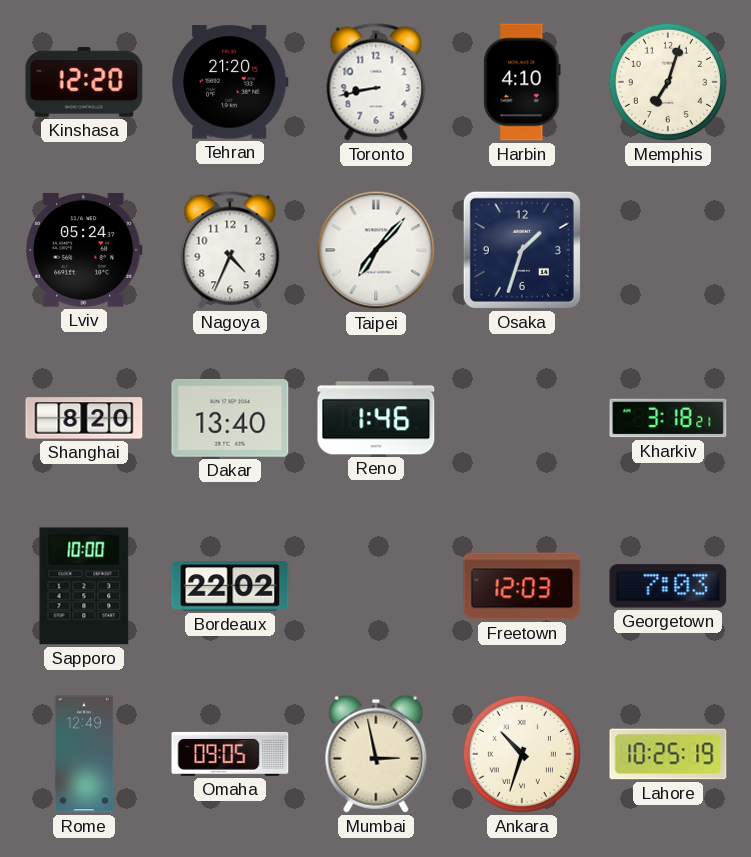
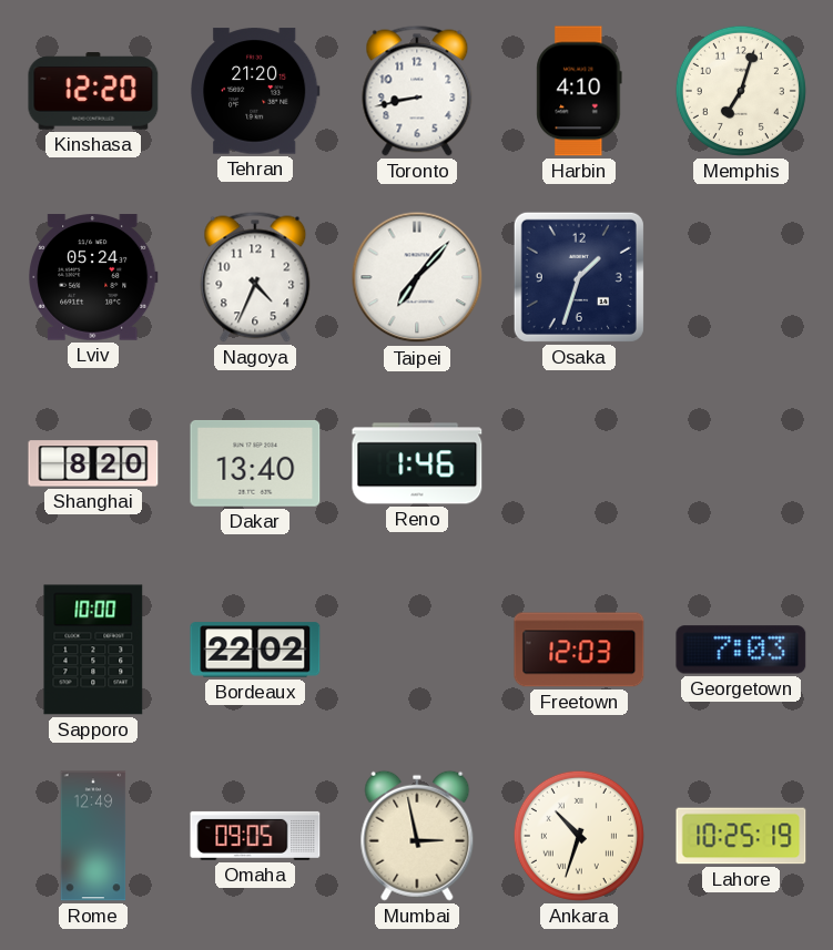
Kharkiv: 3:18 -> none
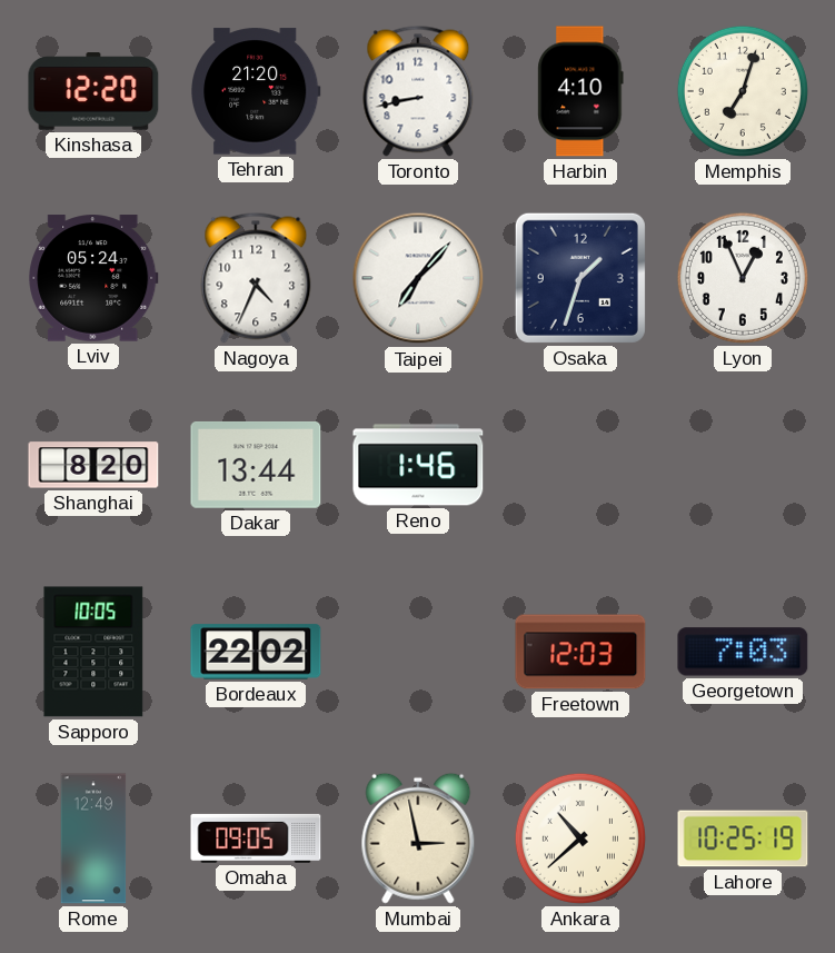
Lyon: none -> 12:56
Dakar: 13:40 -> 13:44
Sapporo: 10:00 -> 10:05
Ankara: 10:33 -> 10:38
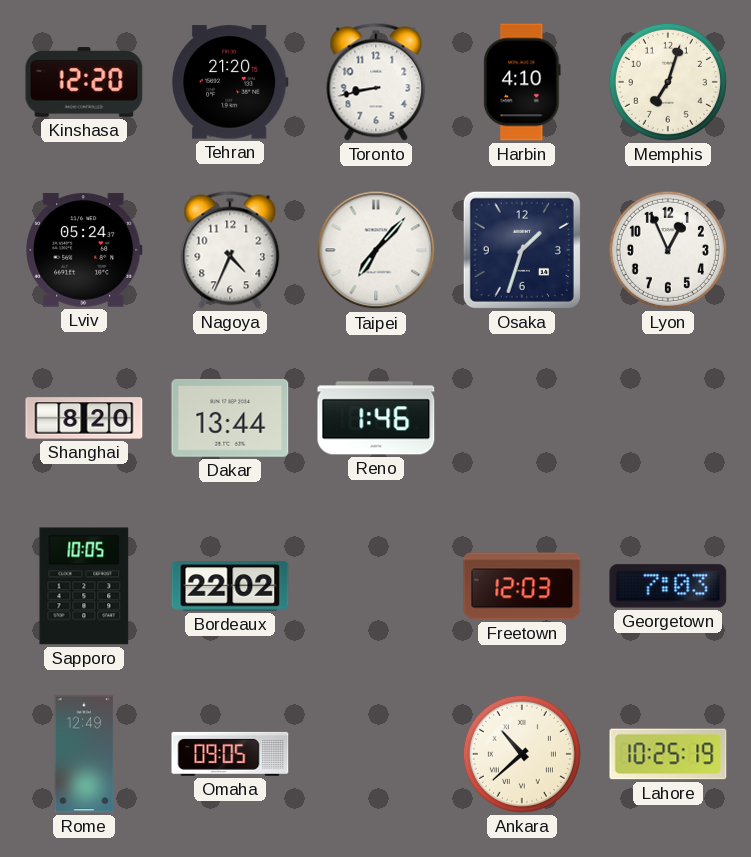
Mumbai: 2:58 -> none
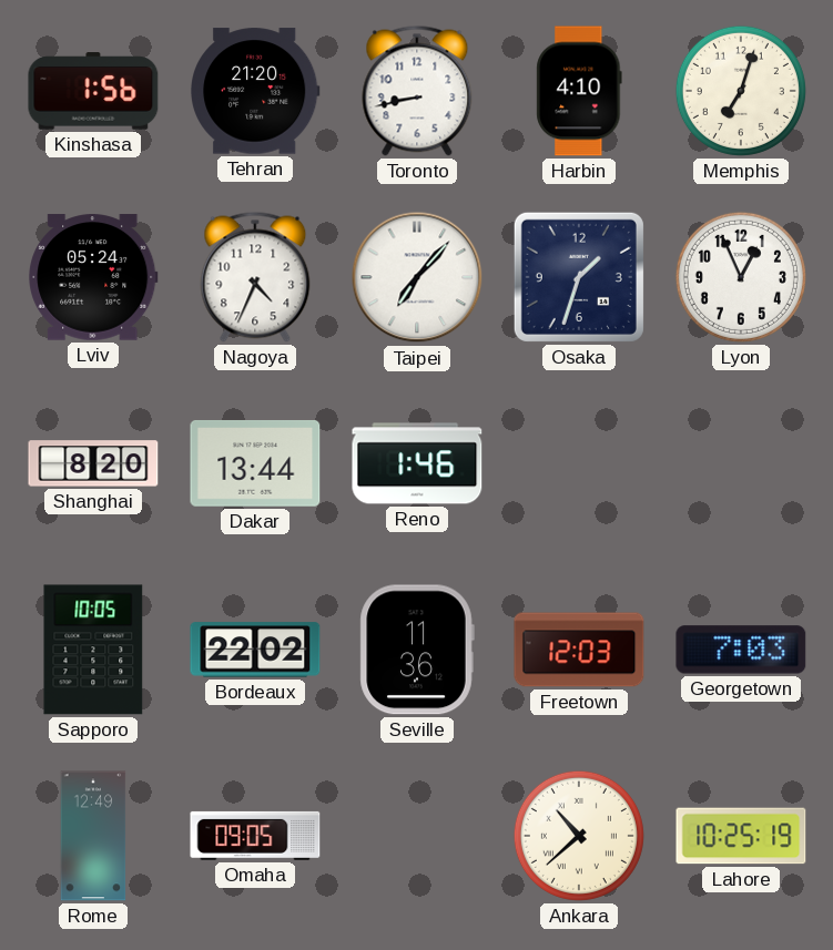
Kinshasa: 12:20 -> 1:56
Seville: none -> 11:36
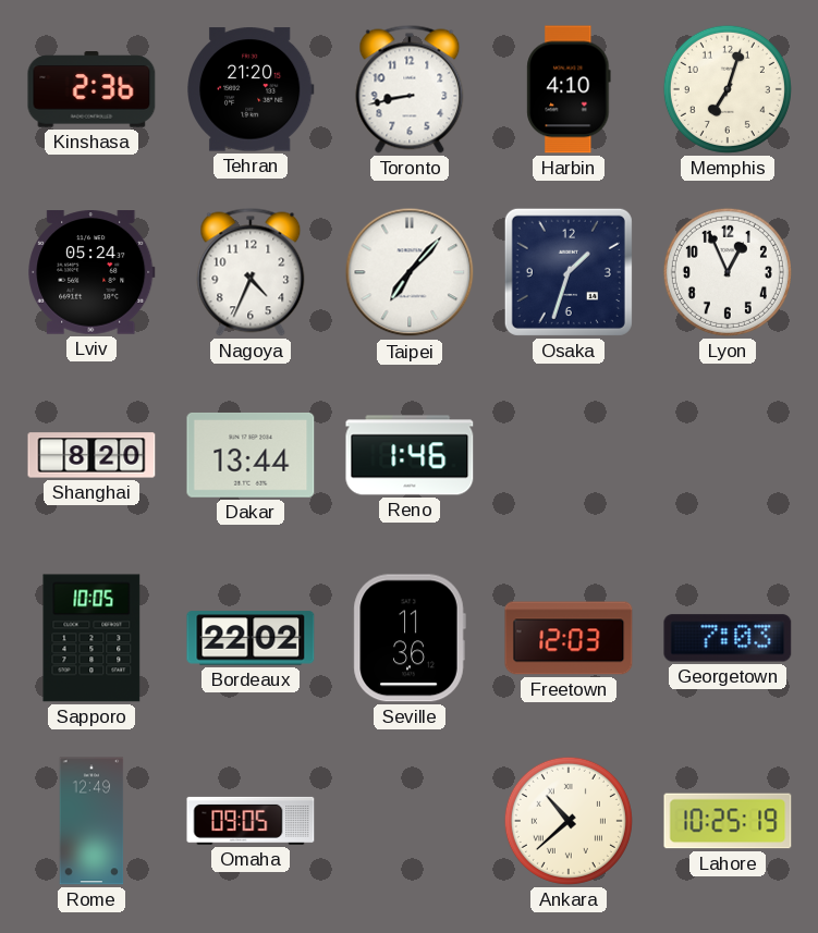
Kinshasa: 1:56 -> 2:36
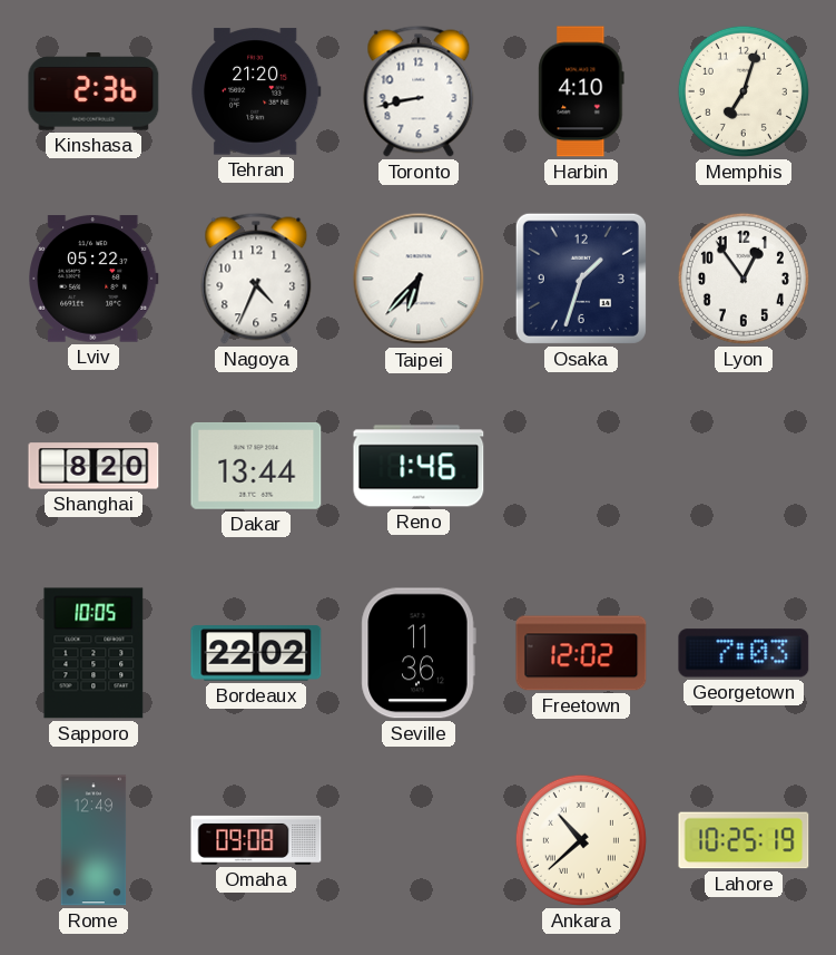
Lviv: 05:24 -> 05:22
Taipei: 7:07 -> 6:37
Lyon: 12:56 -> 12:54
Freetown: 12:03 -> 12:02
Omaha: 09:05 -> 09:08
